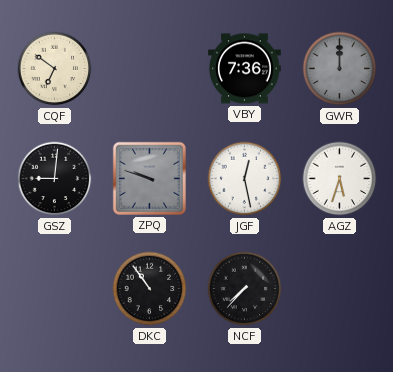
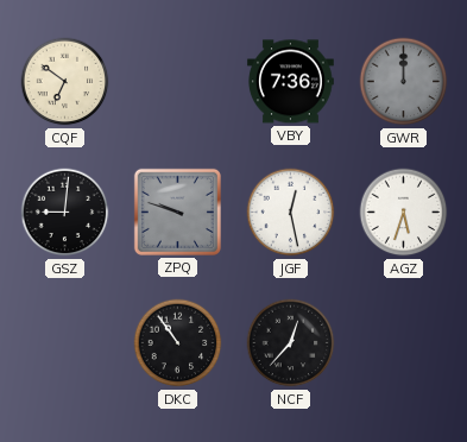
NCF: 7:37 -> 12:37
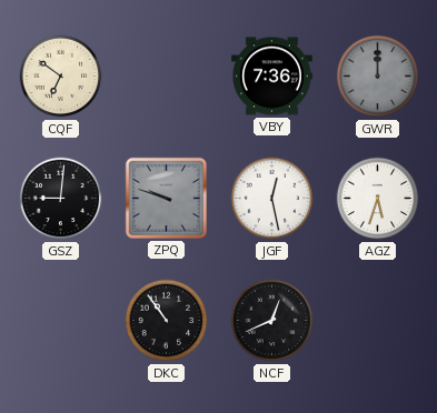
NCF: 12:37 -> 12:41
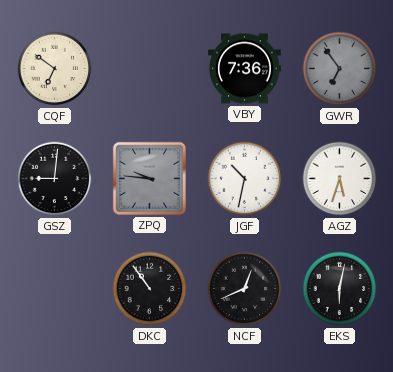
GWR: 12:00 -> 6:54
ZPQ: 9:48 -> 9:46
JGF: 12:28 -> 10:32
EKS: none -> 6:02
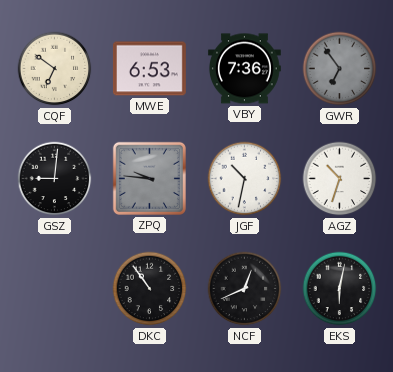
MWE: none -> 6:53
AGZ: 5:33 -> 10:33
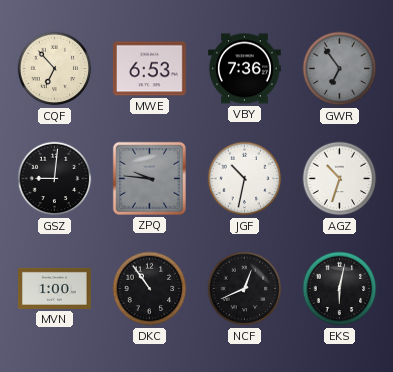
CQF: 6:51 -> 6:53
MVN: none -> 1:00
